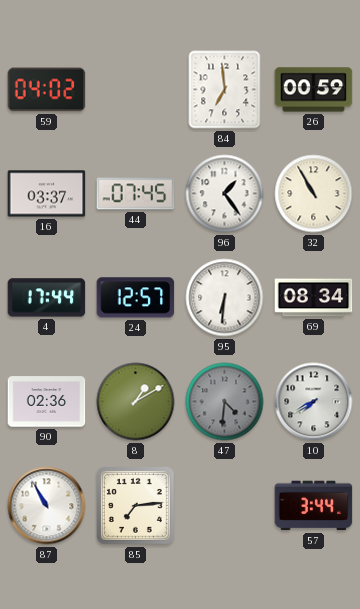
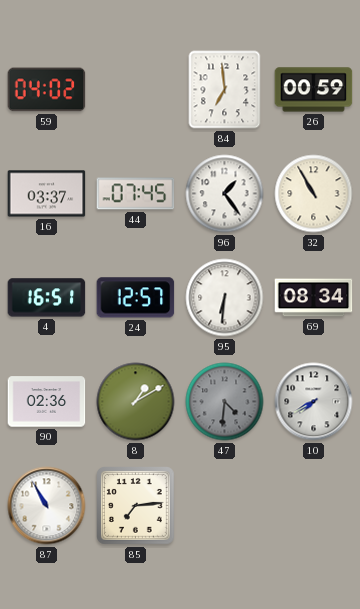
4: 17:44 -> 16:51
57: 3:44 -> none
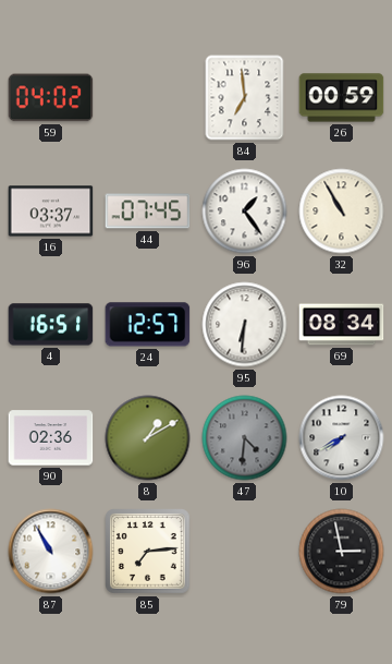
79: none -> 2:58
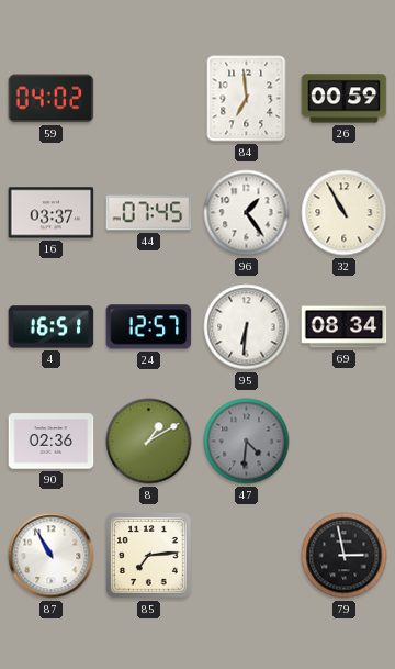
10: 7:40 -> none
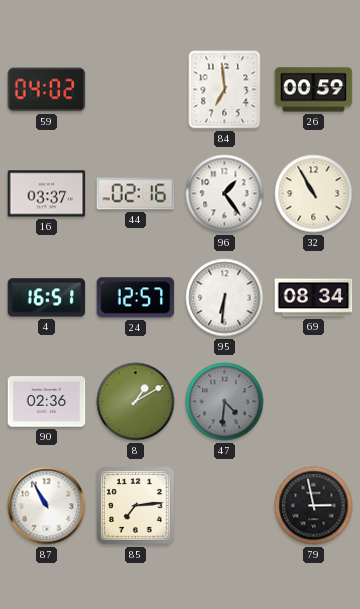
44: 07:45 -> 02:16
